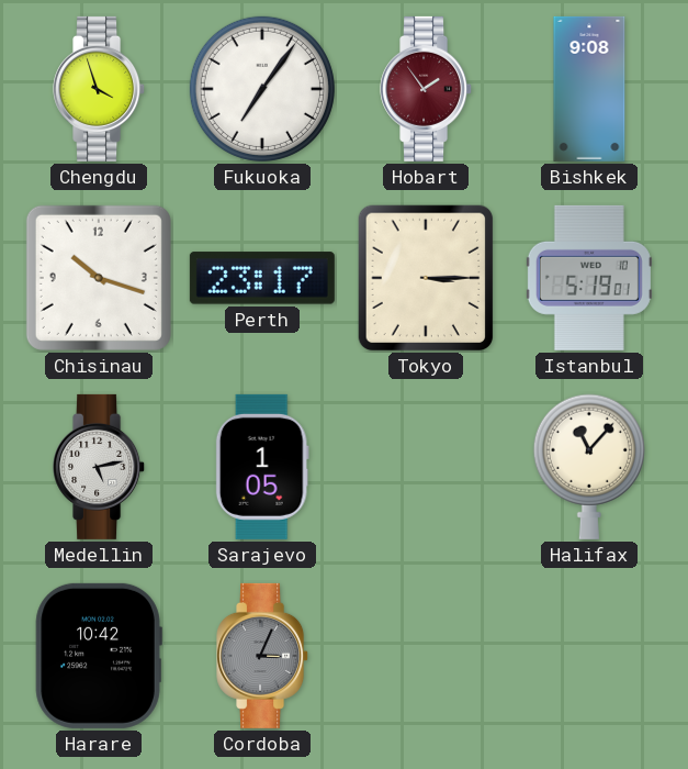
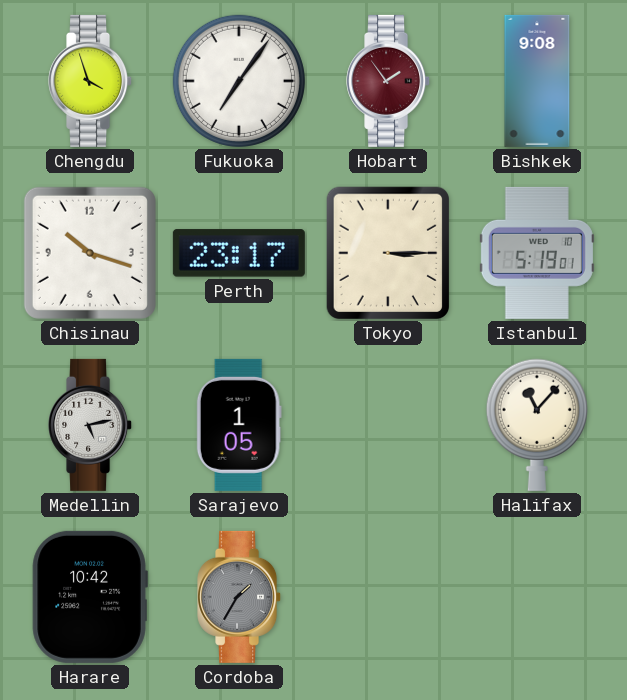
Cordoba: 3:04 -> 1:35
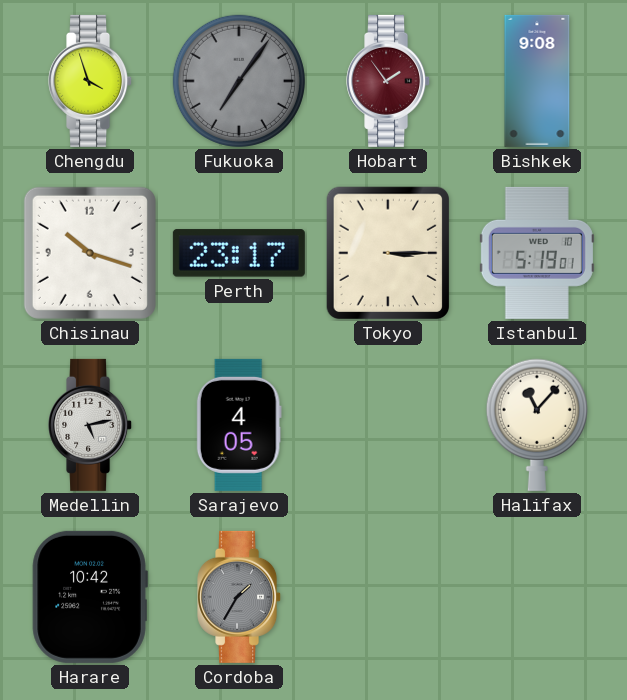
Fukuoka dial: white -> grey
Sarajevo: 1:05 -> 4:05
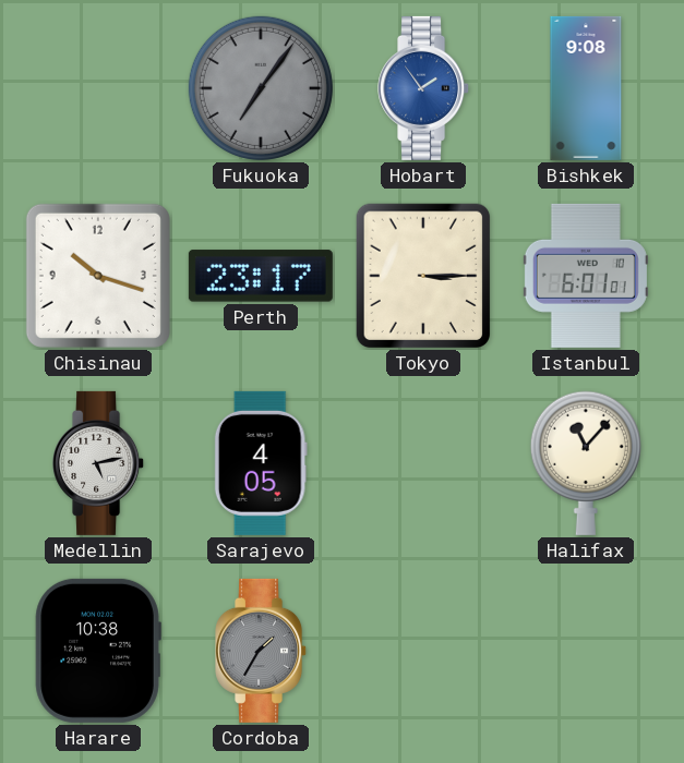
Chengdu: 3:57 -> none
Hobart dial: burgundy -> blue
Istanbul: 5:19 -> 6:01
Harare: 10:42 -> 10:38
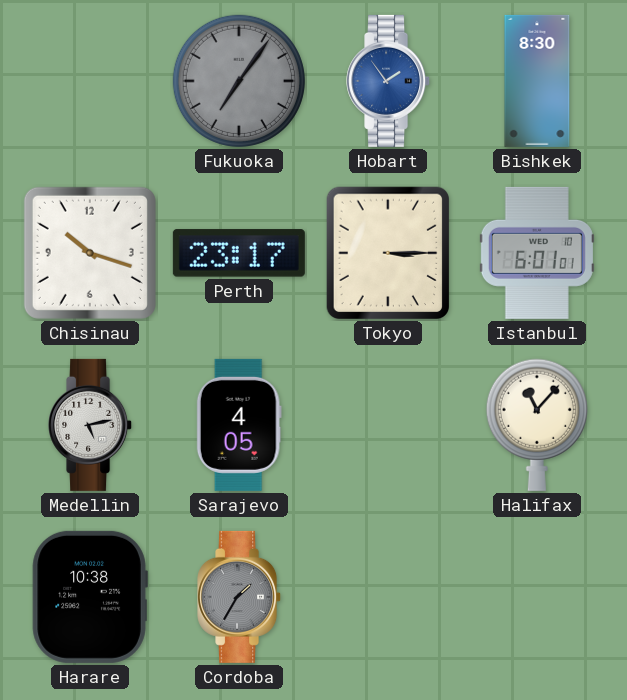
Bishkek: 9:08 -> 8:30
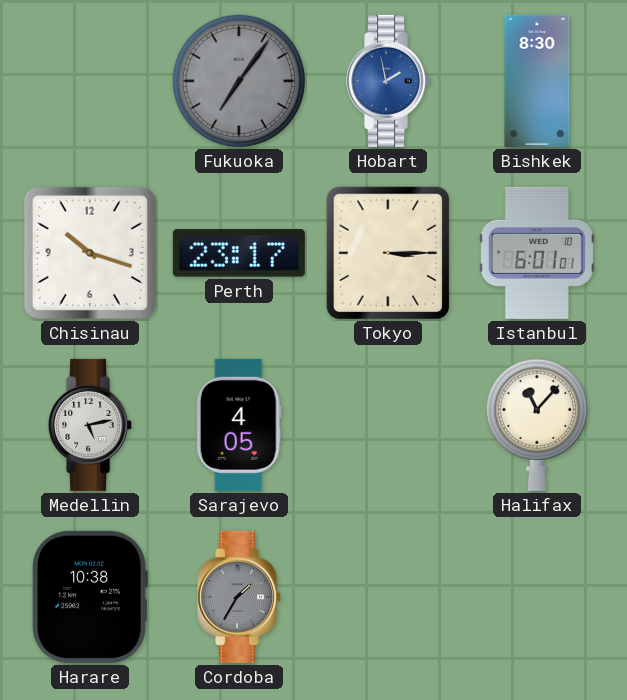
Hobart: 1:54 -> 1:58
